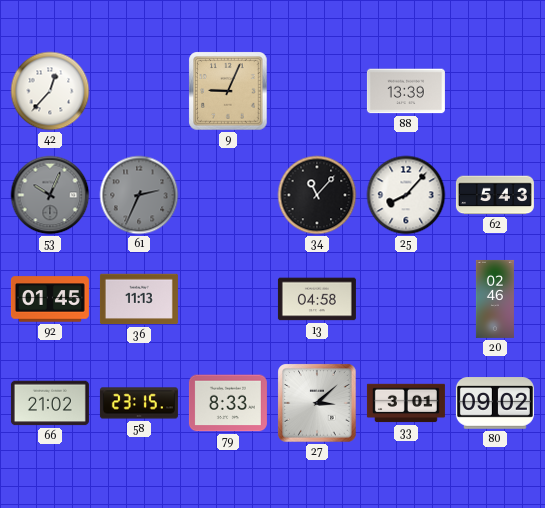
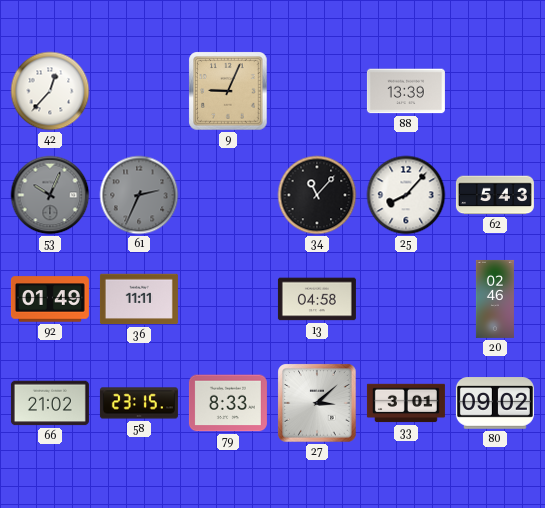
92: 01:45 -> 01:49
36: 11:13 -> 11:11
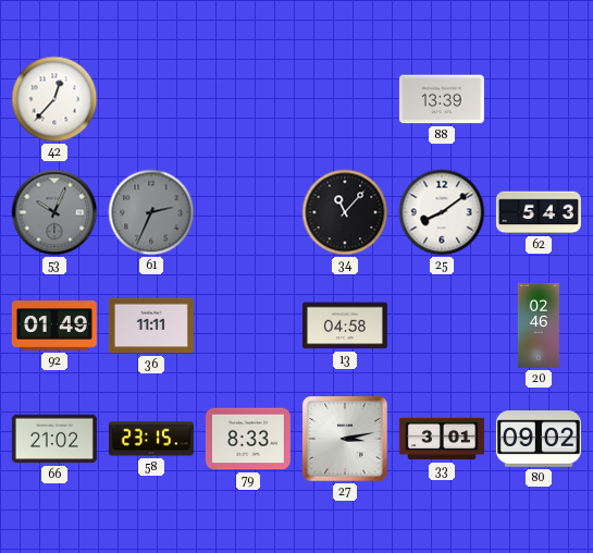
9: 9:04 -> none
25: 8:07 -> 8:09
27: 3:08 -> 3:13
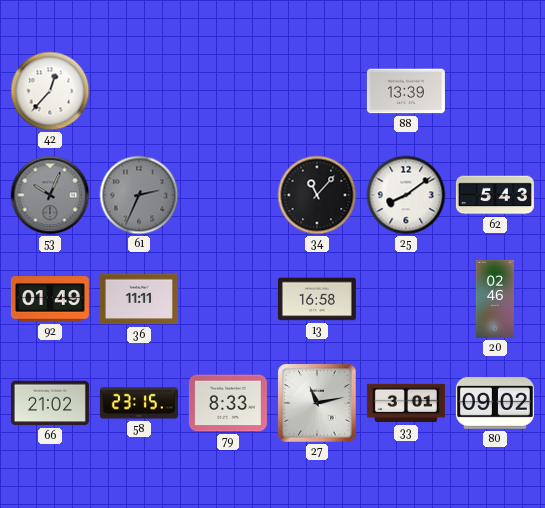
13: 04:58 -> 16:58
27: 3:13 -> 11:13
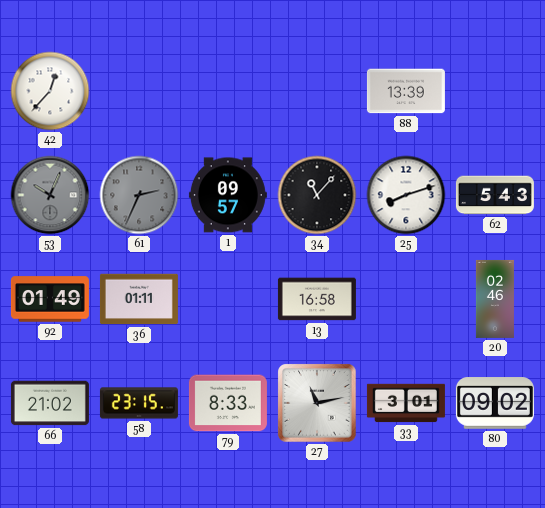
1: none -> 09:57
25: 8:09 -> 8:12
36: 11:11 -> 01:11
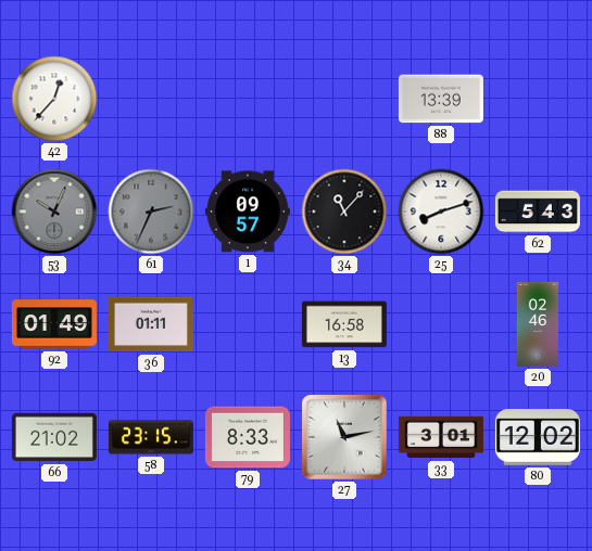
80: 09:02 -> 12:02
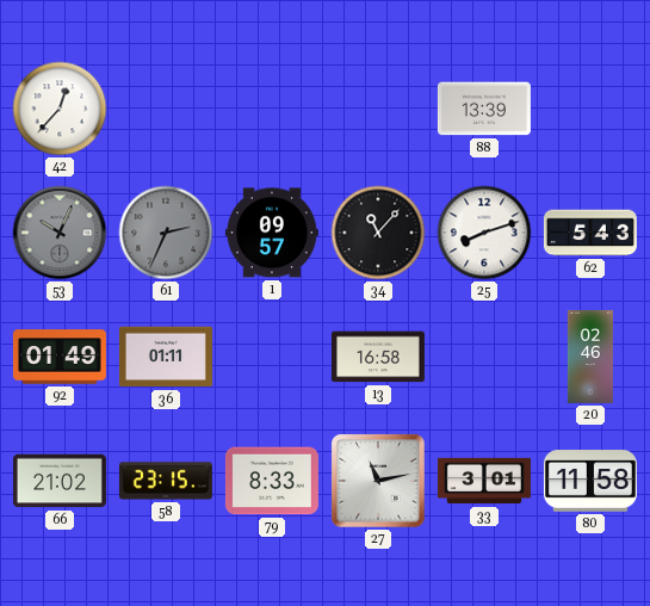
80: 12:02 -> 11:58
